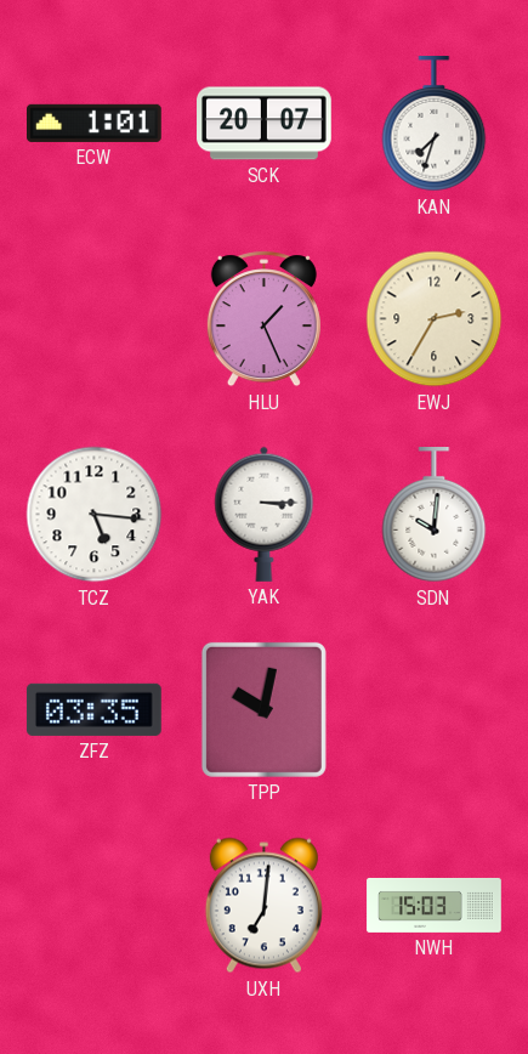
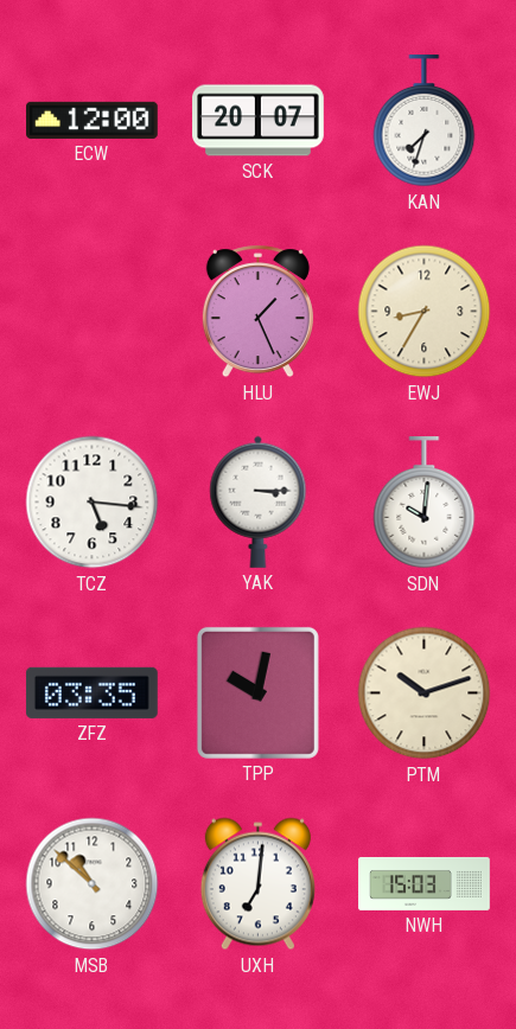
ECW: 1:01 -> 12:00
EWJ: 2:35 -> 8:35
PTM: none -> 10:12
MSB: none -> 10:52
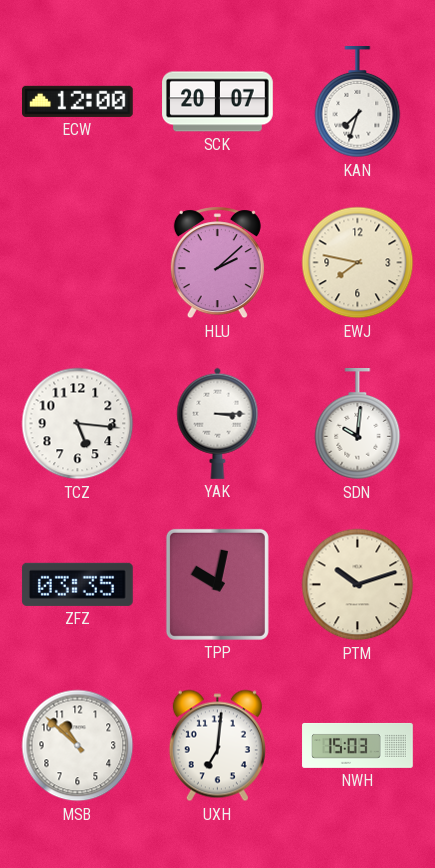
HLU: 1:26 -> 2:08
EWJ: 8:35 -> 7:47
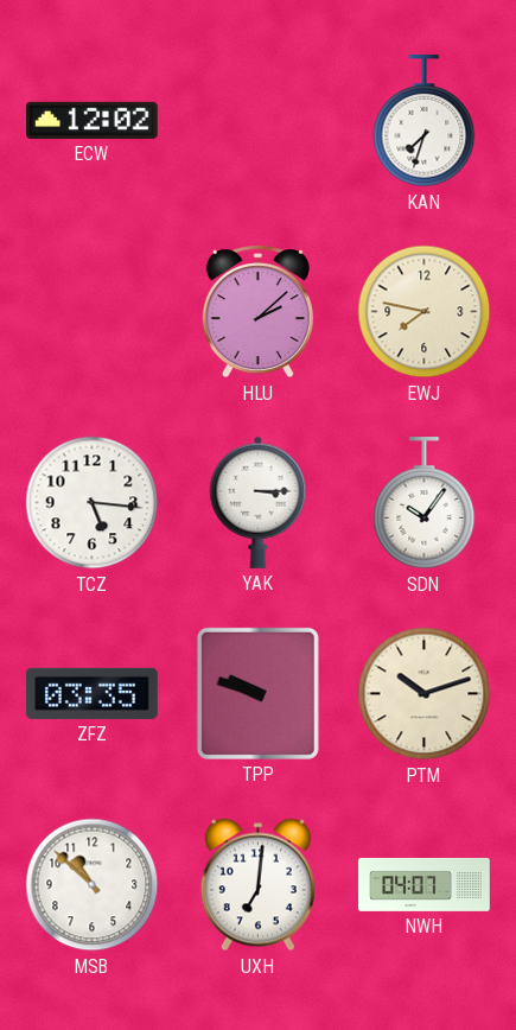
ECW: 12:00 -> 12:02
SCK: 20:07 -> none
SDN: 10:01 -> 10:06
TPP: 10:02 -> 9:48
NWH: 15:03 -> 04:07
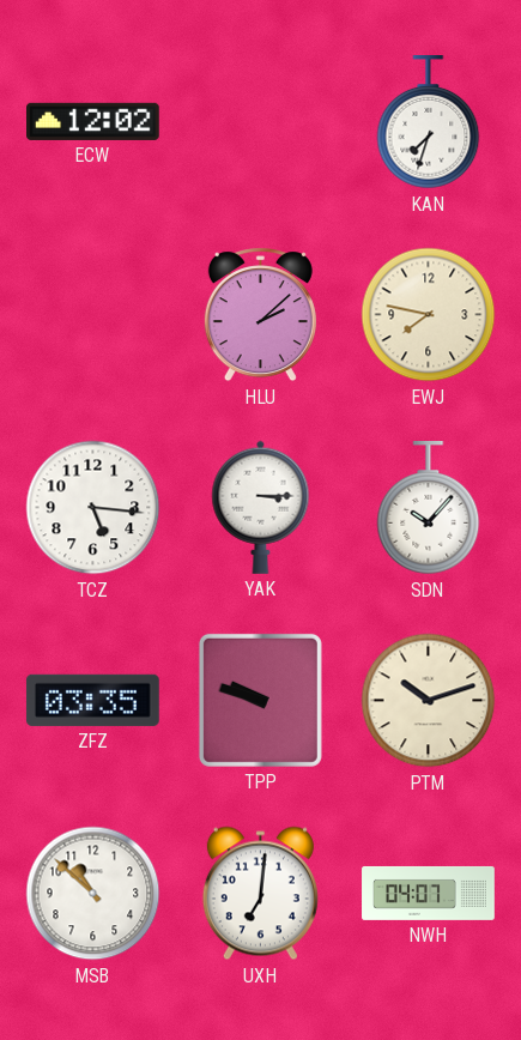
SDN: 10:06 -> 10:07
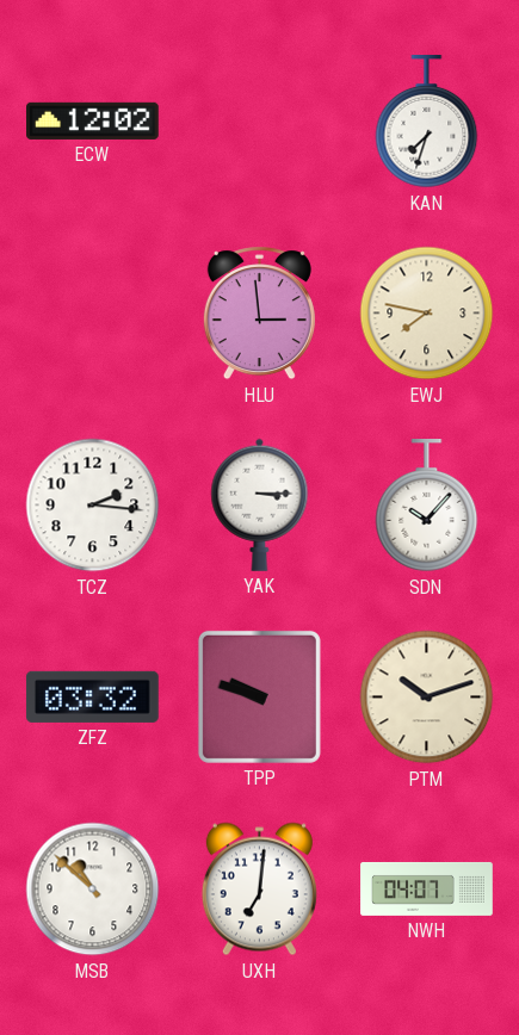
HLU: 2:08 -> 2:59
TCZ: 5:16 -> 2:16
ZFZ: 03:35 -> 03:32
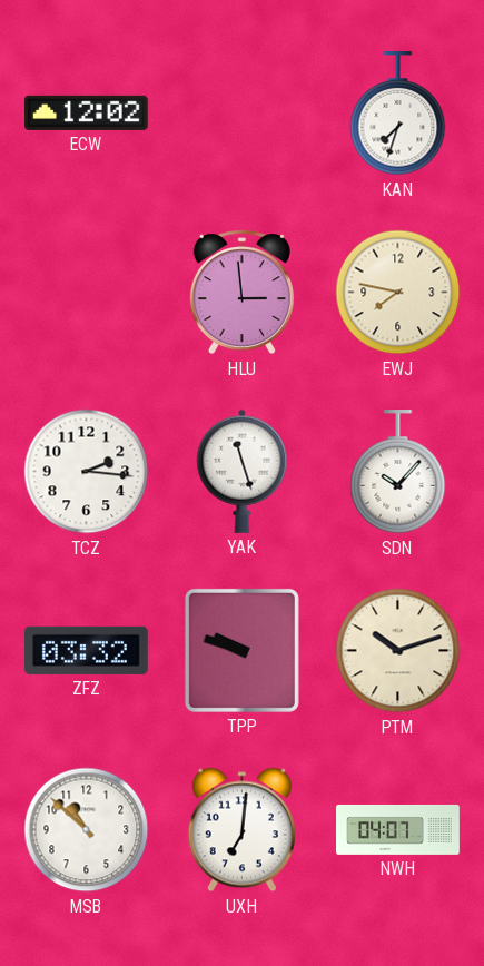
YAK: 3:15 -> 11:27
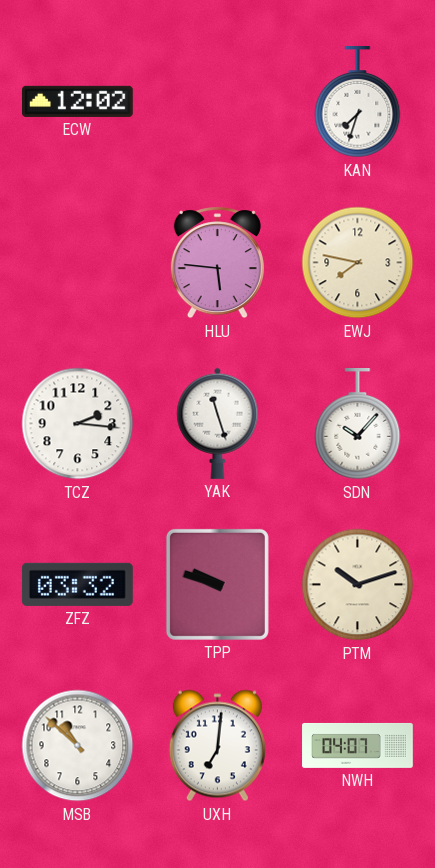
HLU: 2:59 -> 5:46
